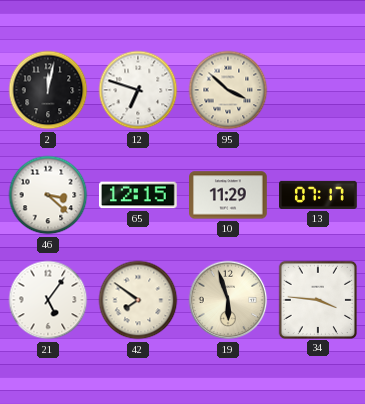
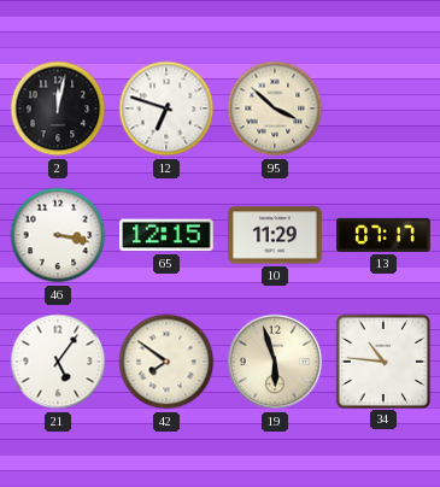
46: 3:22 -> 3:17
34: 3:46 -> 10:46
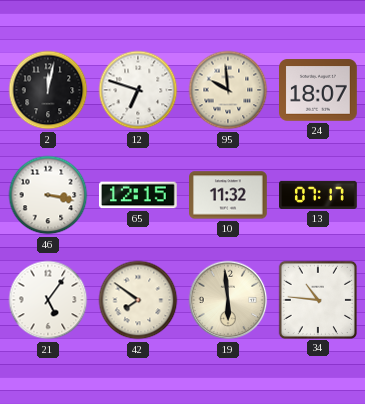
95: 3:52 -> 9:59
24: none -> 18:07
10: 11:29 -> 11:32
19: 5:57 -> 5:59
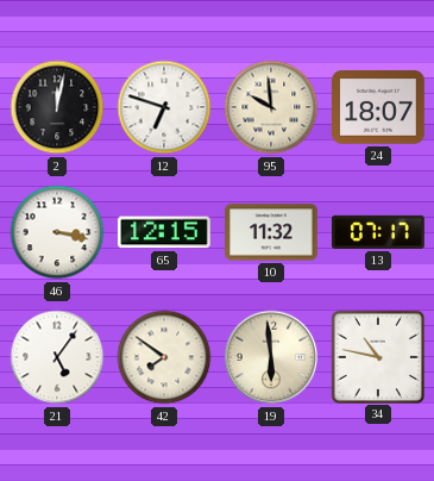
34: 10:46 -> 10:47
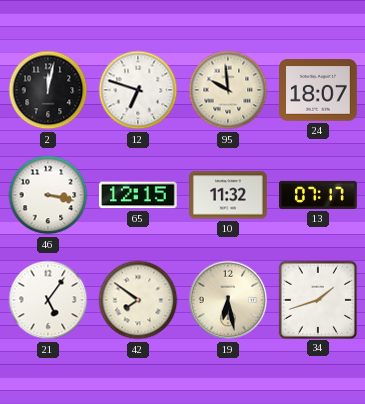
19: 5:59 -> 6:28
34: 10:47 -> 1:42
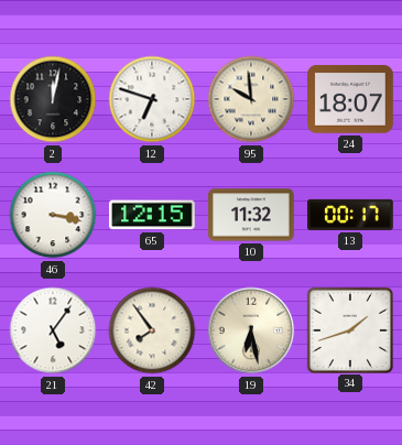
13: 07:17 -> 00:17
42: 7:51 -> 7:54
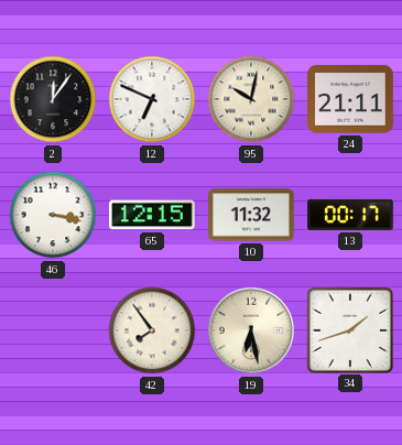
2: 12:02 -> 12:06
12: 6:48 -> 6:49
95: 9:59 -> 10:02
24: 18:07 -> 21:11
21: 5:06 -> none
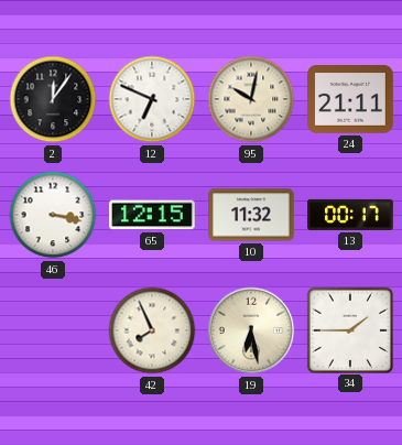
42: 7:54 -> 7:56
34: 1:42 -> 1:45
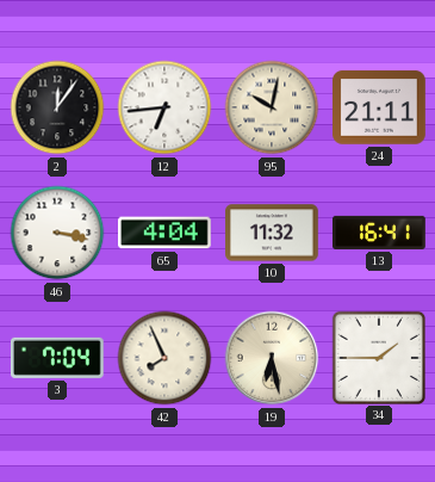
12: 6:49 -> 6:44
65: 12:15 -> 4:04
13: 00:17 -> 16:41
3: none -> 7:04
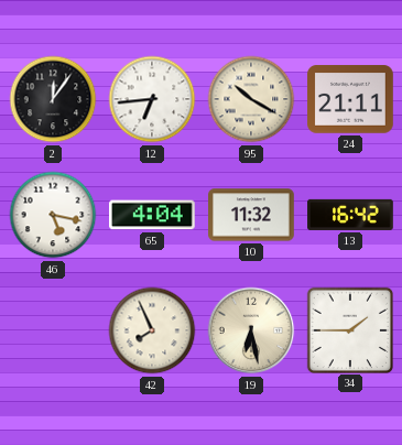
95: 10:02 -> 10:20
46: 3:17 -> 5:17
13: 16:41 -> 16:42
3: 7:04 -> none
